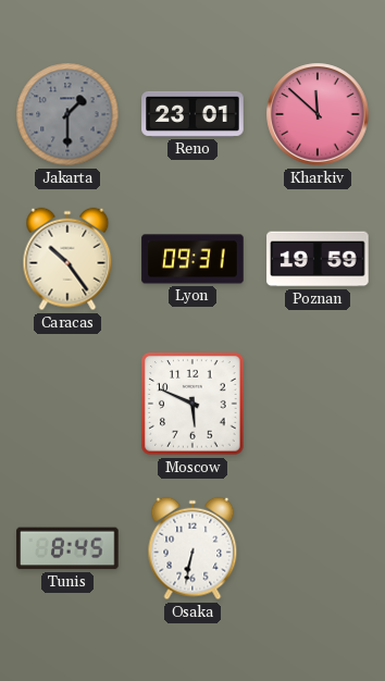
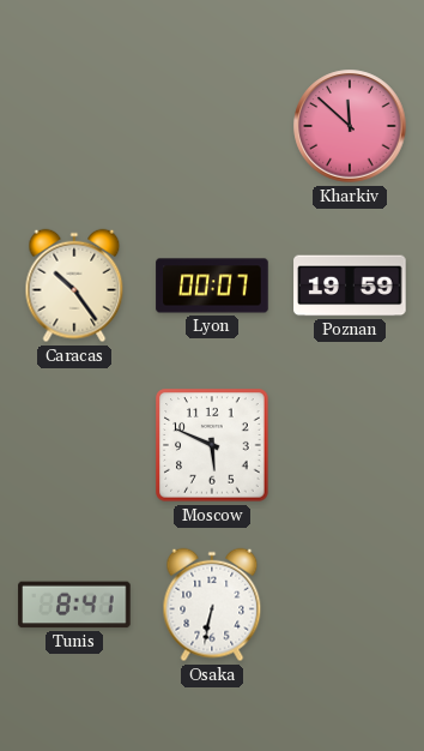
Jakarta: 1:30 -> none
Reno: 23:01 -> none
Lyon: 09:31 -> 00:07
Tunis: 8:45 -> 8:41
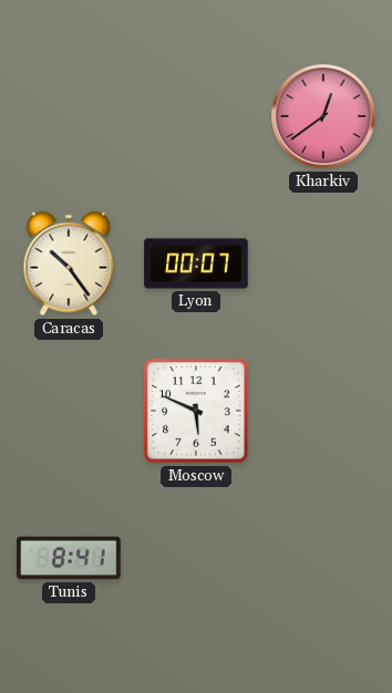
Kharkiv: 11:52 -> 12:39
Poznan: 19:59 -> none
Osaka: 6:32 -> none
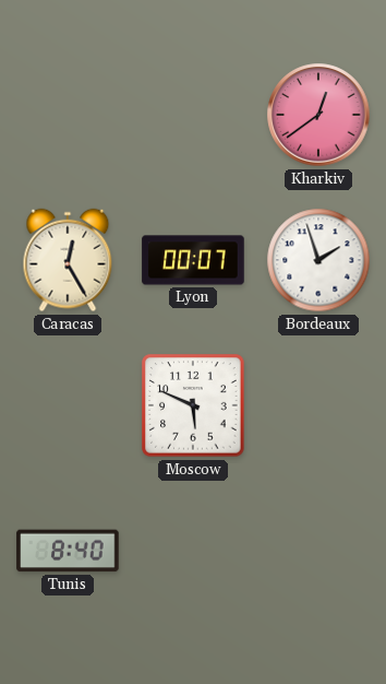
Caracas: 10:24 -> 12:25
Bordeaux: none -> 1:57
Tunis: 8:41 -> 8:40
